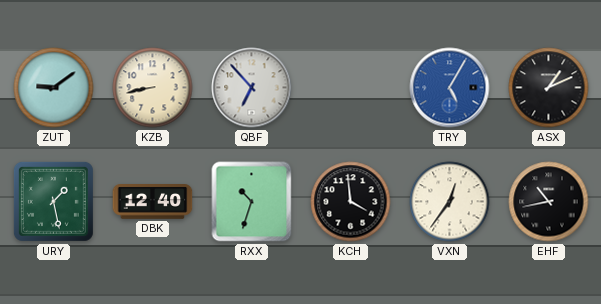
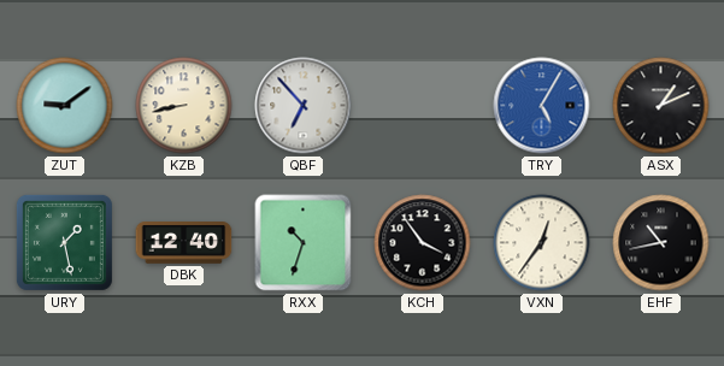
KCH: 3:59 -> 3:54
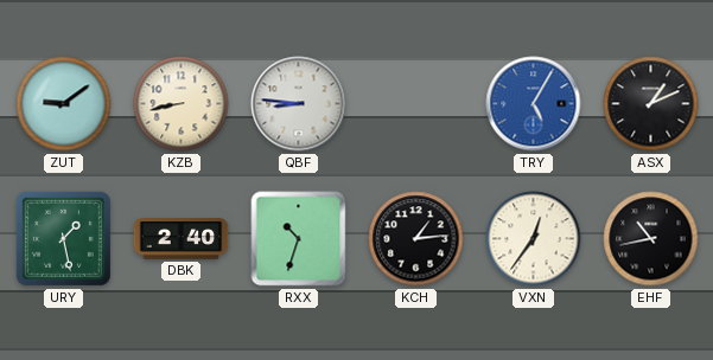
QBF: 6:53 -> 8:46
DBK: 12:40 -> 2:40
KCH: 3:54 -> 1:14
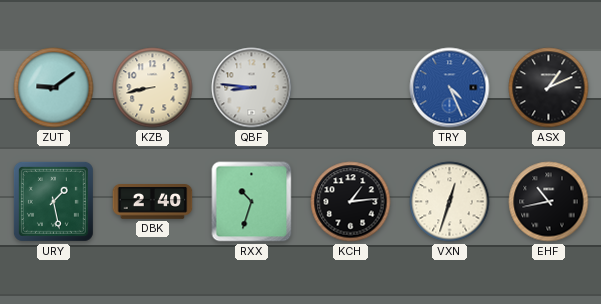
TRY: 5:05 -> 4:26
VXN: 12:36 -> 12:33
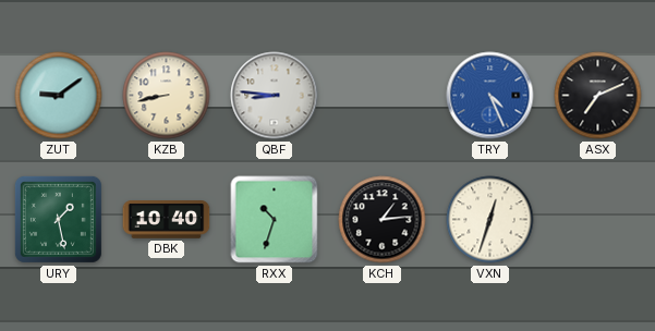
ASX: 1:11 -> 7:11
DBK: 2:40 -> 10:40
EHF: 10:43 -> none
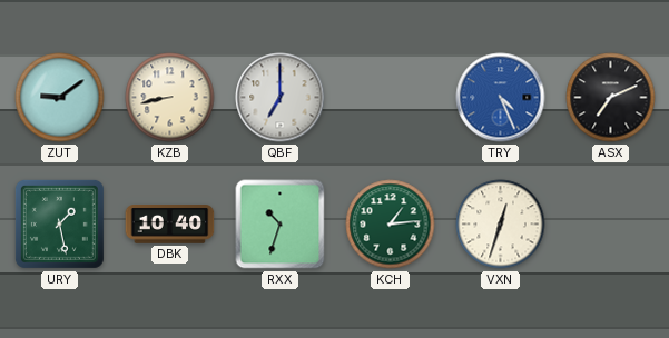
QBF: 8:46 -> 7:00
KCH dial: black -> green
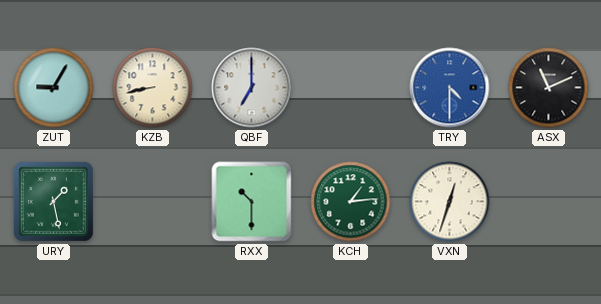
ZUT: 9:09 -> 9:05
TRY: 4:26 -> 4:30
ASX: 7:11 -> 11:11
DBK: 10:40 -> none
RXX: 10:33 -> 10:30
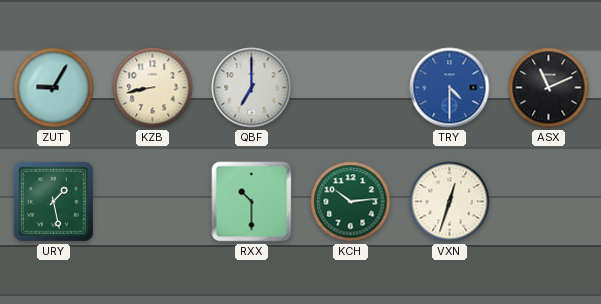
KCH: 1:14 -> 10:14
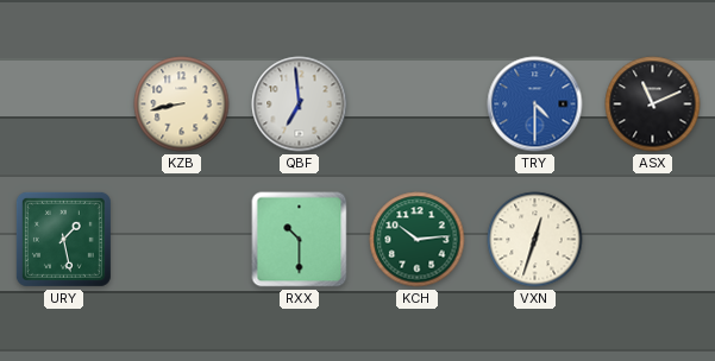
ZUT: 9:05 -> none
QBF: 7:00 -> 6:59
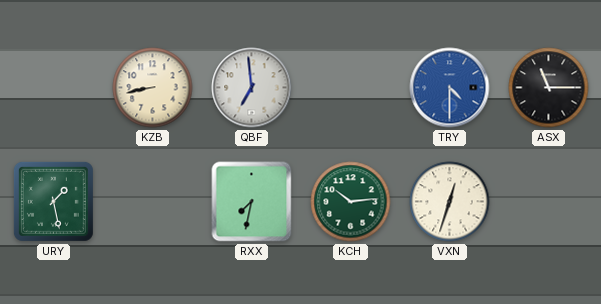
ASX: 11:11 -> 11:15
RXX: 10:30 -> 7:32
